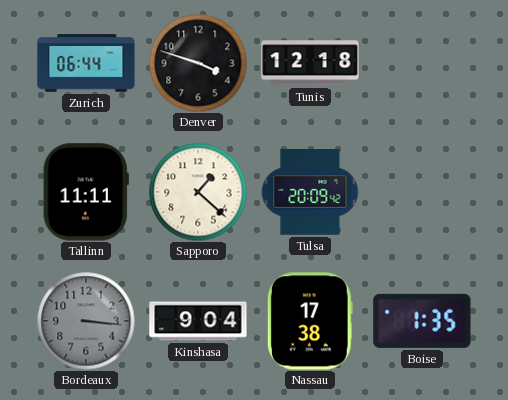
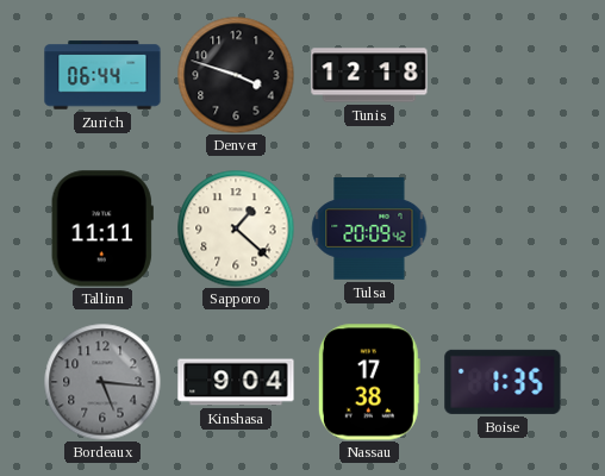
Bordeaux: 3:16 -> 5:16
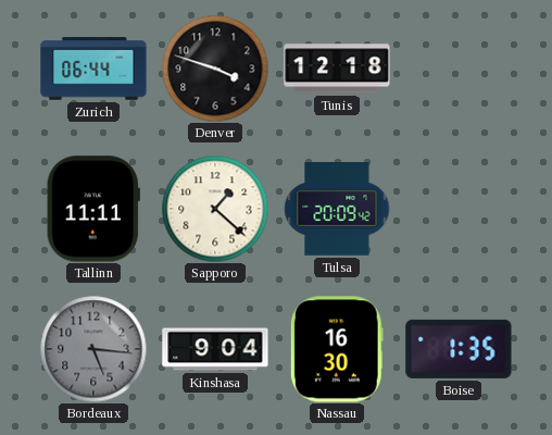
Nassau: 17:38 -> 16:30
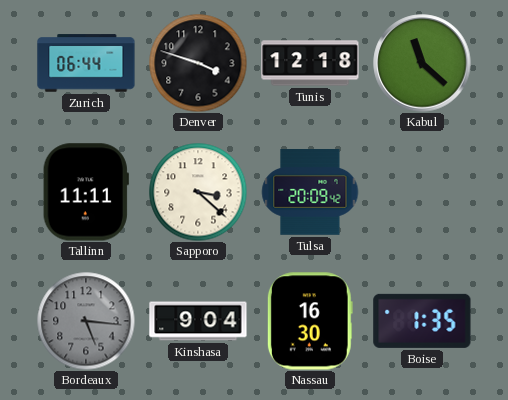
Kabul: none -> 11:22
Sapporo: 1:22 -> 3:22
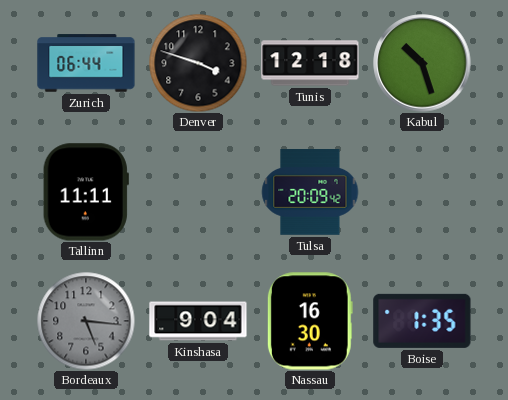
Kabul: 11:22 -> 10:27
Sapporo: 3:22 -> none
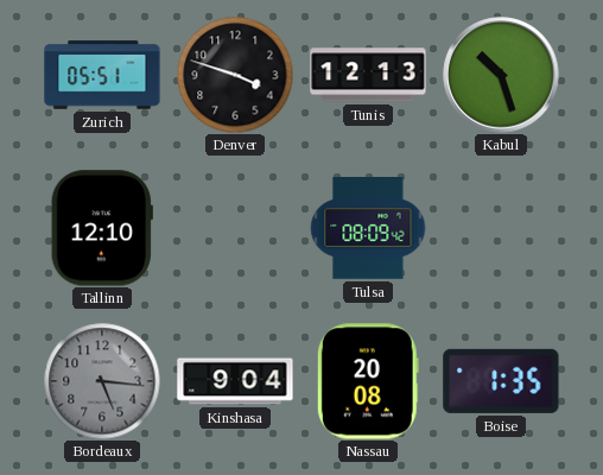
Zurich: 06:44 -> 05:51
Tunis: 12:18 -> 12:13
Tallinn: 11:11 -> 12:10
Tulsa: 20:09 -> 08:09
Nassau: 16:30 -> 20:08
